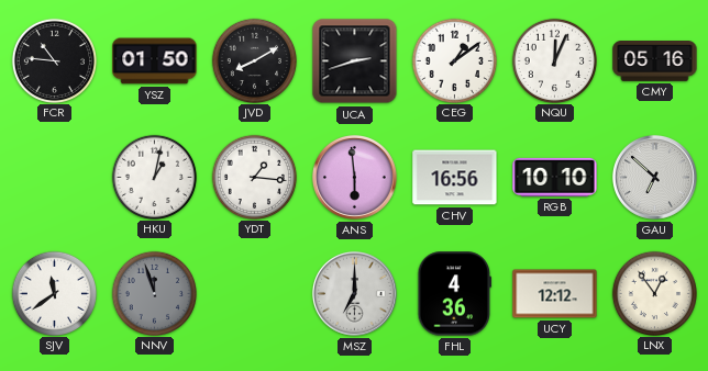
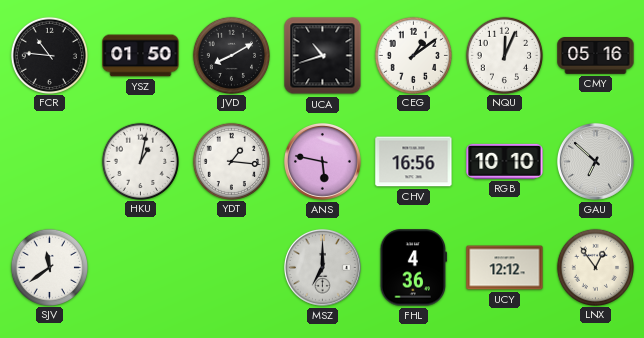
UCA: 2:42 -> 10:42
ANS: 5:59 -> 5:47
NNV: 11:57 -> none
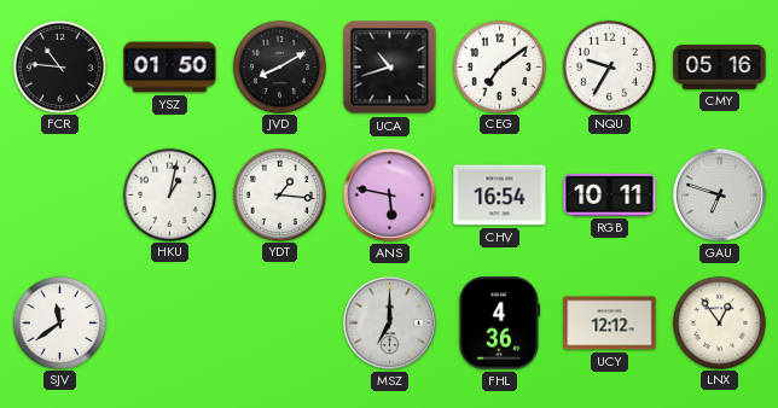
CEG: 1:09 -> 7:09
NQU: 12:04 -> 9:35
CHV: 16:56 -> 16:54
RGB: 10:10 -> 10:11
GAU: 6:52 -> 6:48
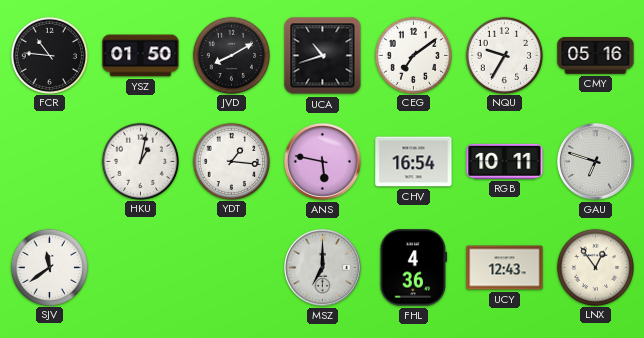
UCY: 12:12 -> 12:43
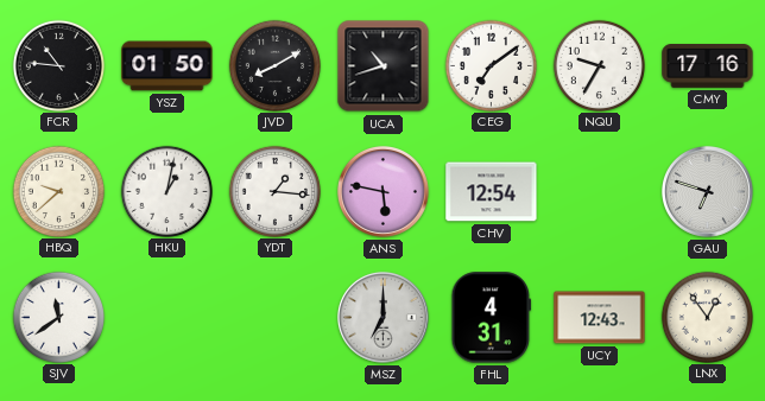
CMY: 05:16 -> 17:16
HBQ: none -> 9:38
CHV: 16:54 -> 12:54
RGB: 10:11 -> none
FHL: 4:36 -> 4:31
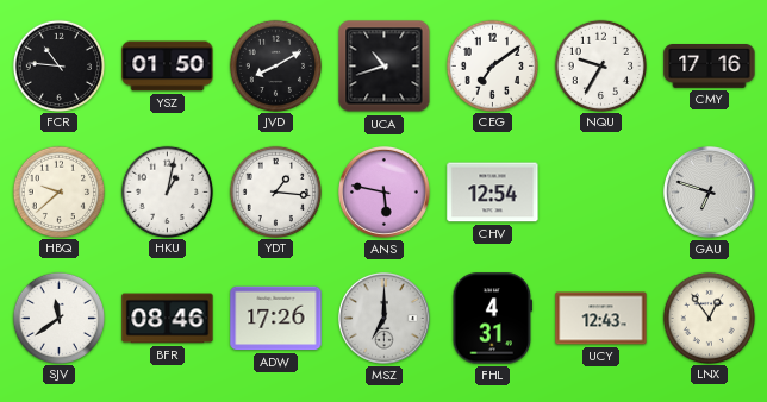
BFR: none -> 08:46
ADW: none -> 17:26
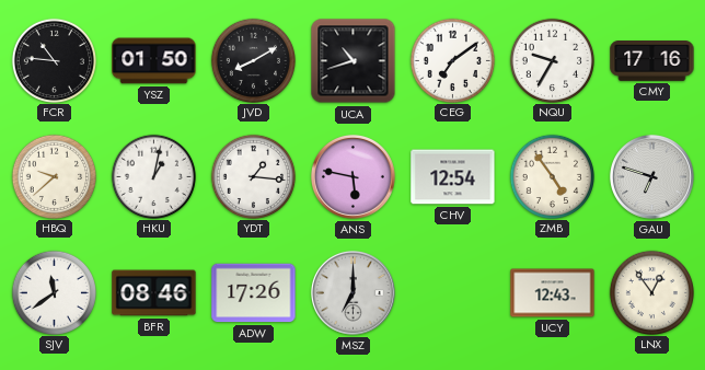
ZMB: none -> 4:54
FHL: 4:31 -> none
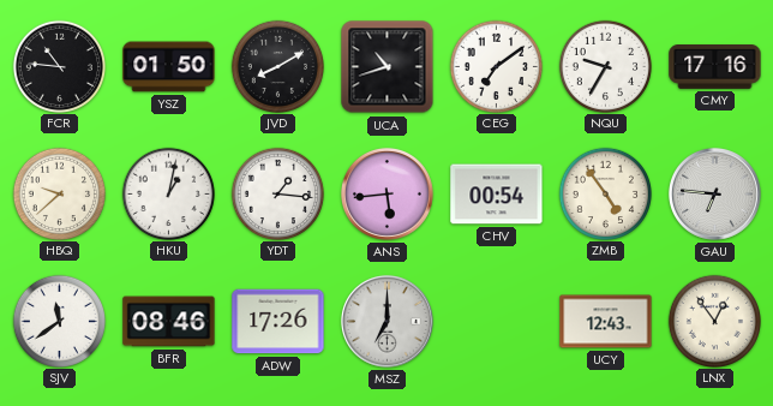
ANS: 5:47 -> 5:44
CHV: 12:54 -> 00:54
GAU: 6:48 -> 6:46
